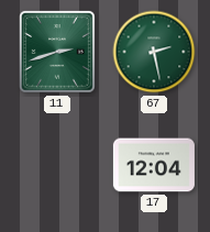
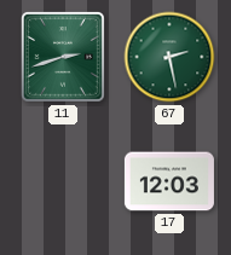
17: 12:04 -> 12:03
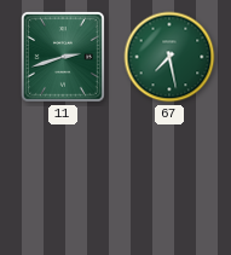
67: 2:28 -> 7:28
17: 12:03 -> none
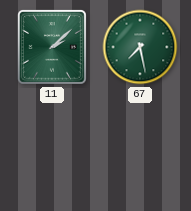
11: 2:42 -> 2:08
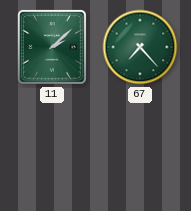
67: 7:28 -> 7:23
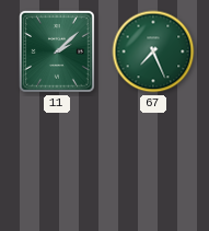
67: 7:23 -> 7:26
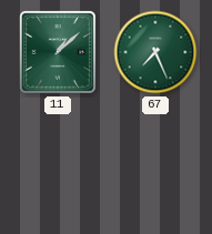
11: 2:08 -> 1:08
